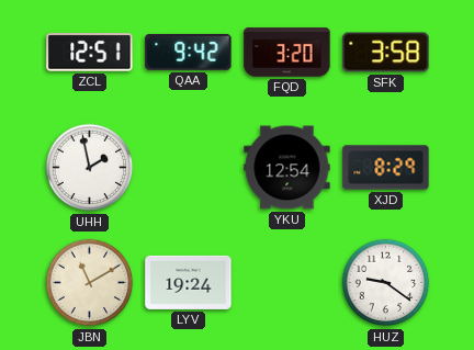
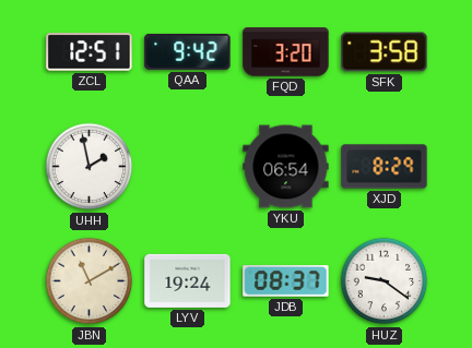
YKU: 12:54 -> 06:54
JDB: none -> 08:37
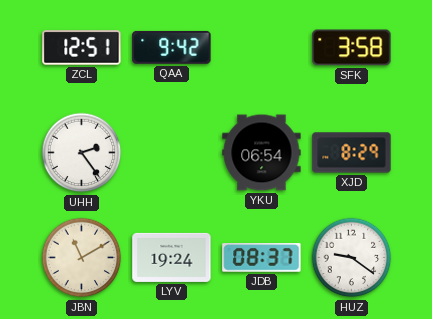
FQD: 3:20 -> none
UHH: 1:58 -> 2:24
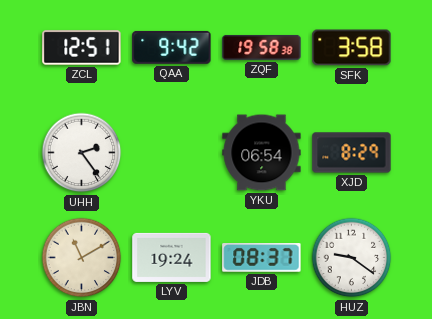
ZQF: none -> 19:58
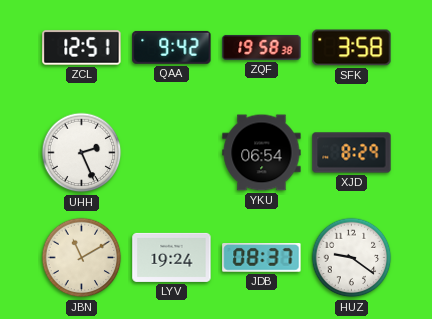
UHH: 2:24 -> 2:26
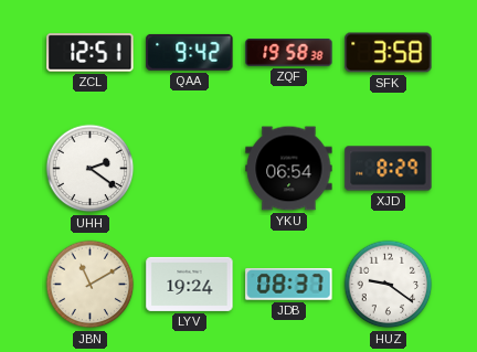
UHH: 2:26 -> 2:21
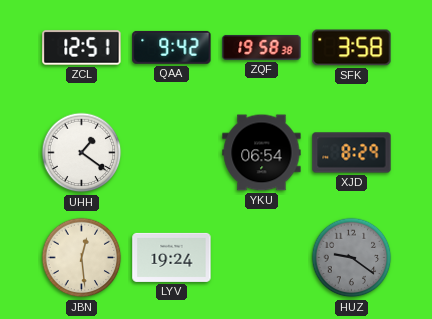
UHH: 2:21 -> 1:21
JBN: 11:10 -> 12:29
JDB: 08:37 -> none
HUZ dial: white -> grey
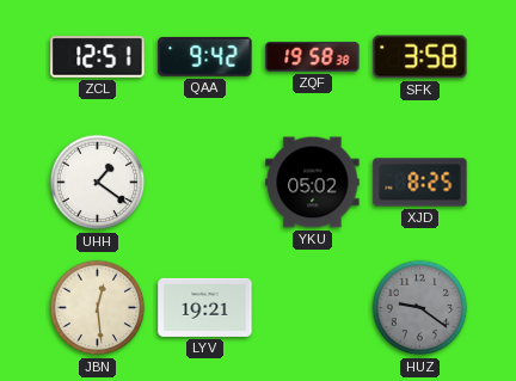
YKU: 06:54 -> 05:02
XJD: 8:29 -> 8:25
LYV: 19:24 -> 19:21
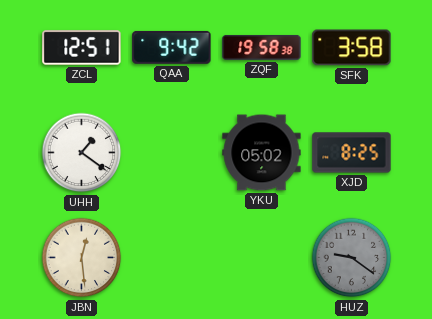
LYV: 19:21 -> none
